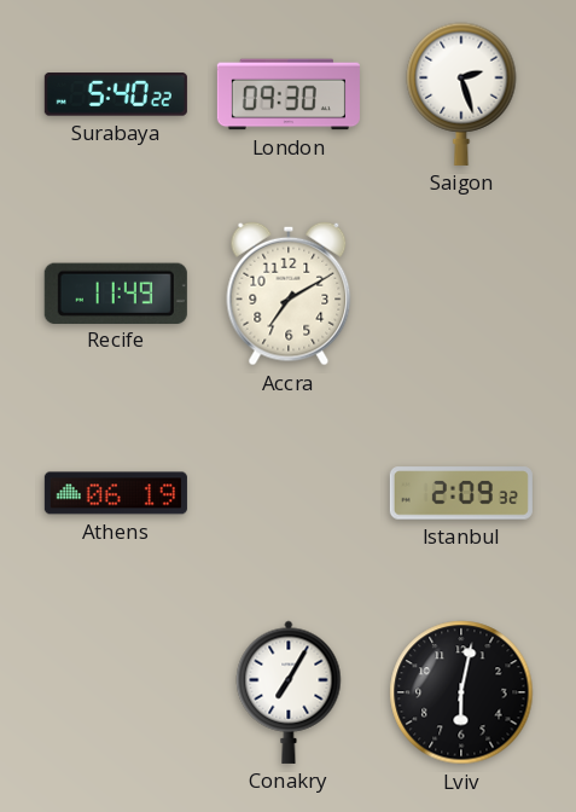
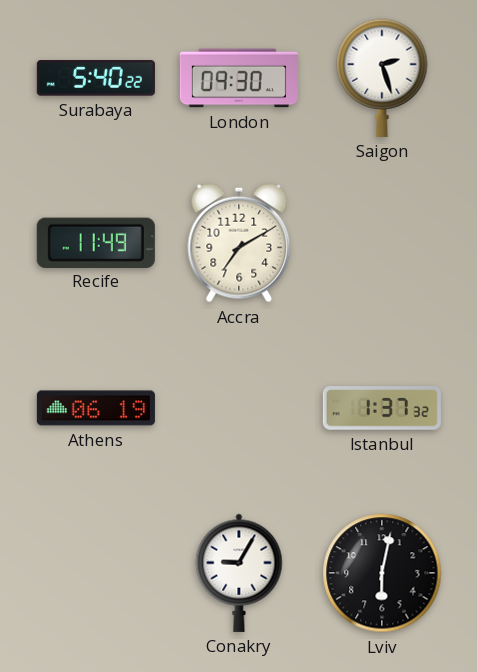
Istanbul: 2:09 -> 1:37
Conakry: 7:05 -> 9:05
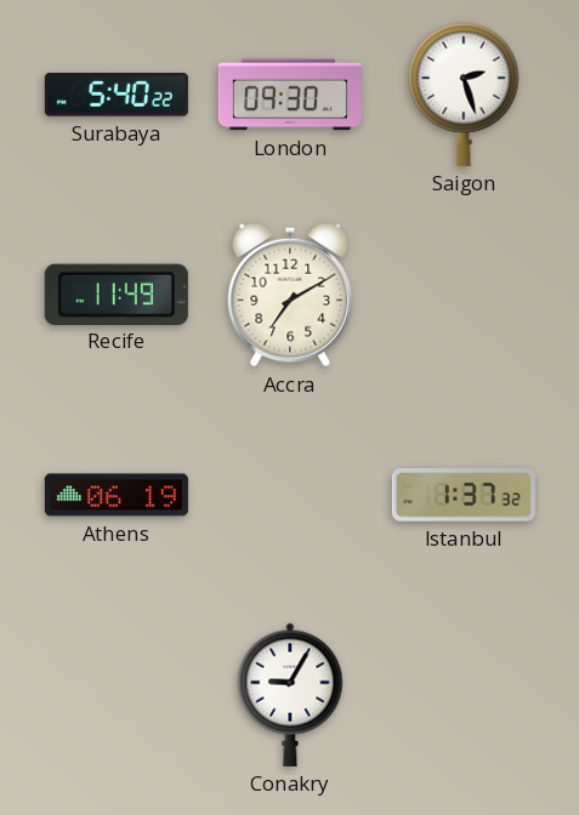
Lviv: 6:02 -> none
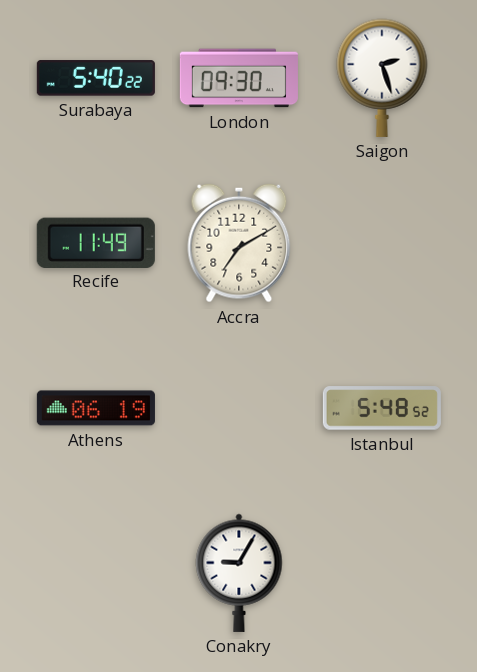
Istanbul: 1:37 -> 5:48
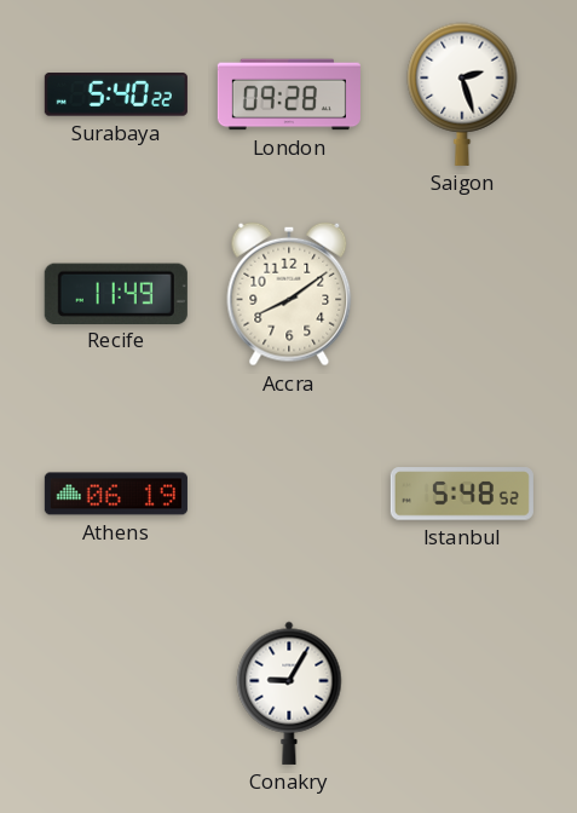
London: 09:30 -> 09:28
Accra: 7:10 -> 8:09
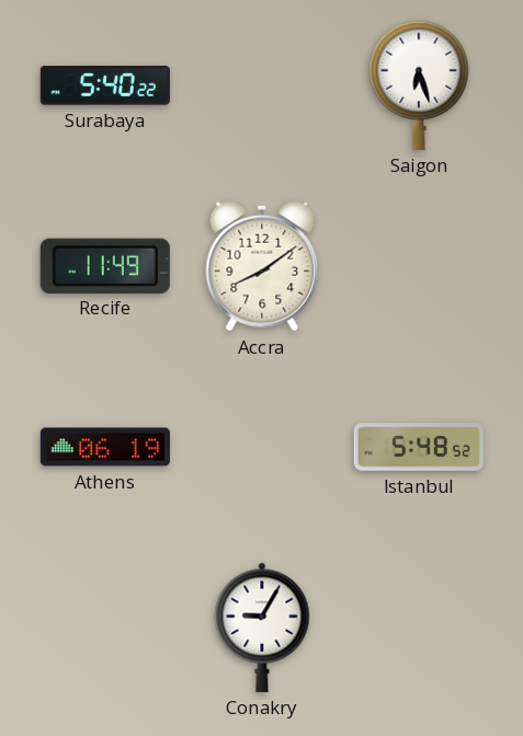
London: 09:28 -> none
Saigon: 2:27 -> 6:27
